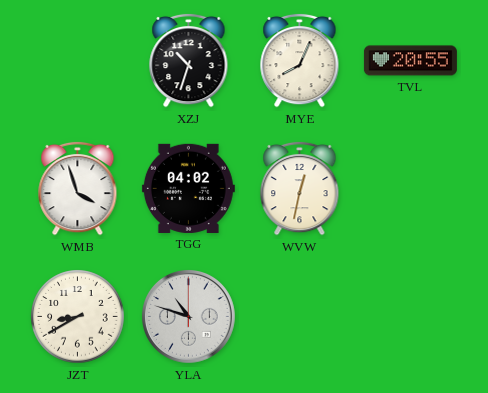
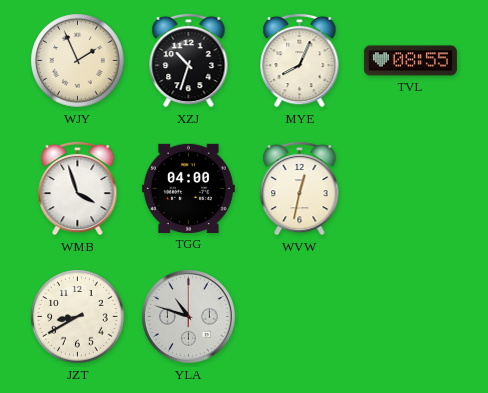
WJY: none -> 1:56
TVL: 20:55 -> 08:55
TGG: 04:02 -> 04:00
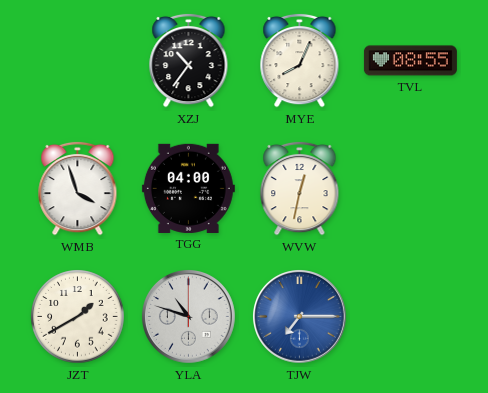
WJY: 1:56 -> none
XZJ: 10:33 -> 10:36
JZT: 8:40 -> 1:40
TJW: none -> 7:15
